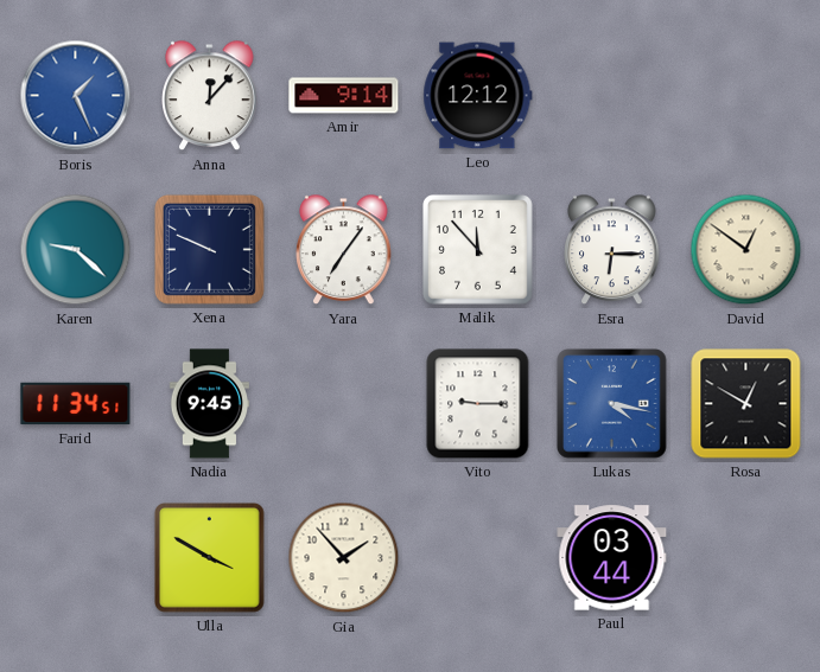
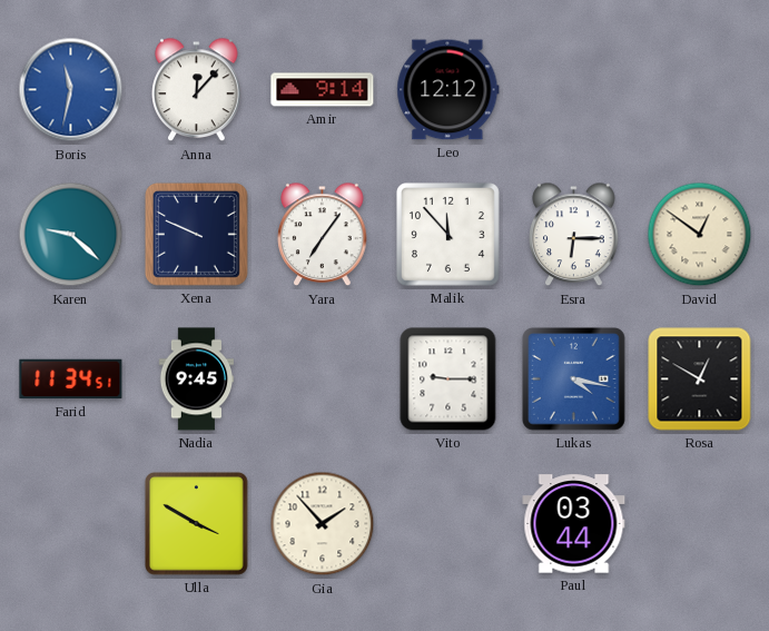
Boris: 1:26 -> 11:32
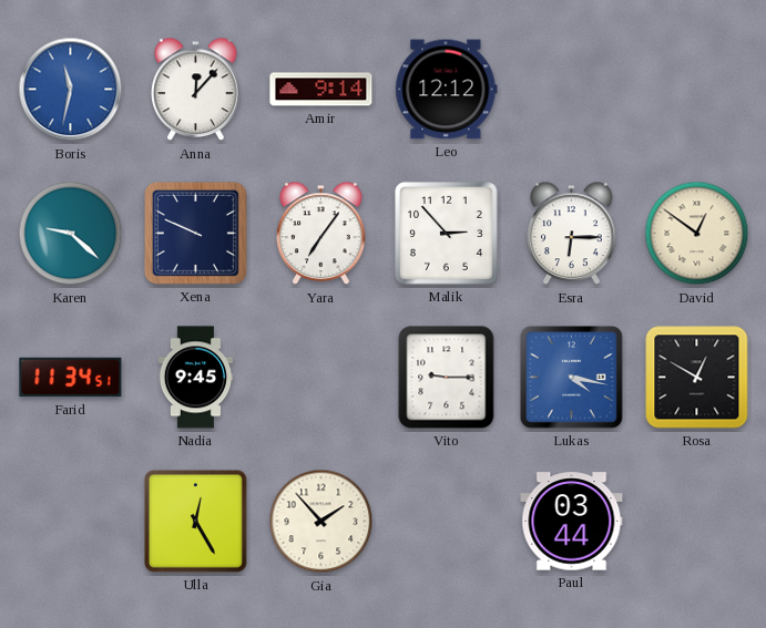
Malik: 11:53 -> 2:53
Ulla: 3:50 -> 12:25
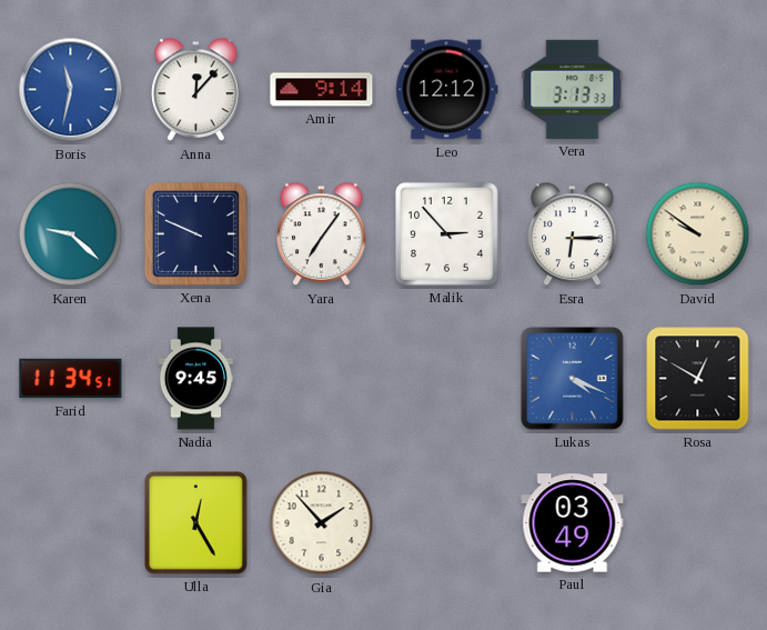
Vera: none -> 3:13
David: 12:51 -> 9:51
Vito: 9:15 -> none
Lukas: 4:17 -> 4:19
Paul: 03:44 -> 03:49
